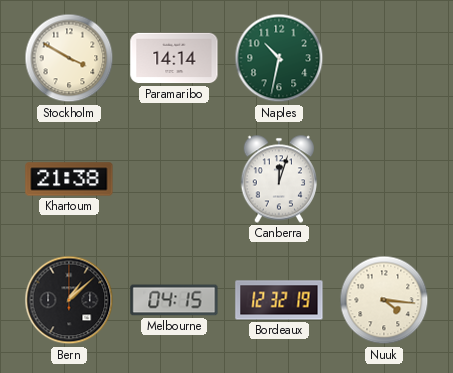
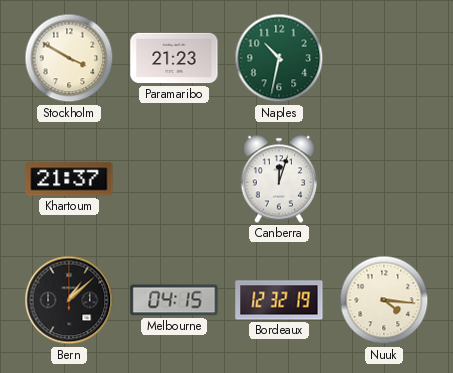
Paramaribo: 14:14 -> 21:23
Khartoum: 21:38 -> 21:37
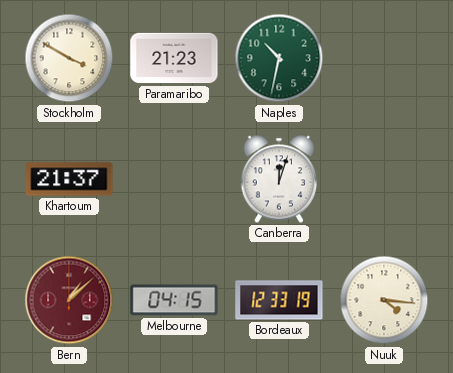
Bern dial: black -> burgundy
Bordeaux: 12:32 -> 12:33
